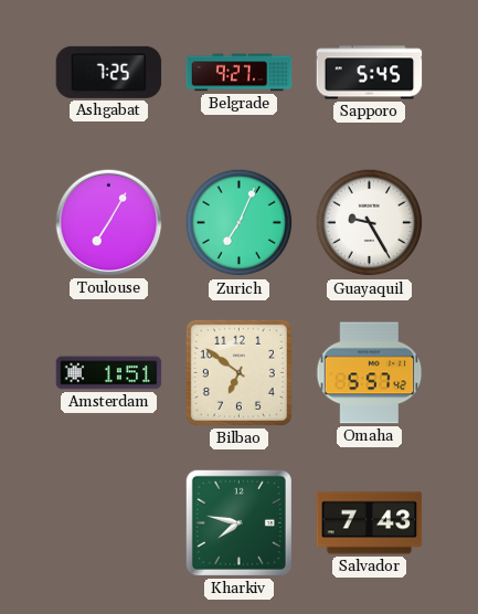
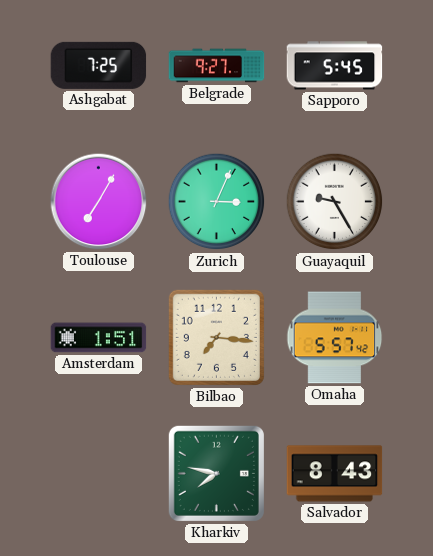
Zurich: 7:04 -> 3:04
Bilbao: 6:51 -> 7:16
Salvador: 7:43 -> 8:43
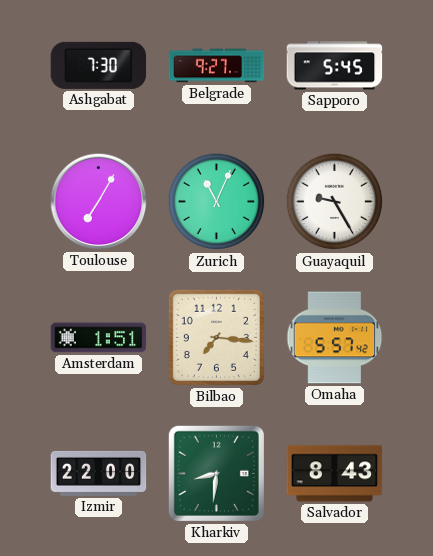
Ashgabat: 7:25 -> 7:30
Zurich: 3:04 -> 11:04
Izmir: none -> 22:00
Kharkiv: 7:47 -> 8:31
